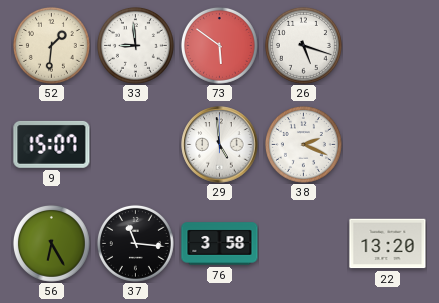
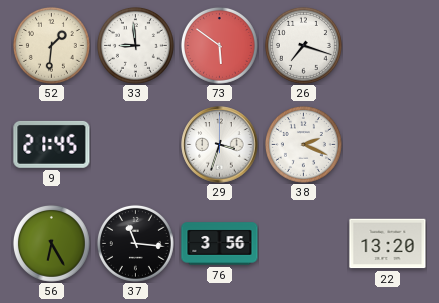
26: 5:18 -> 7:18
9: 15:07 -> 21:45
29: 4:59 -> 3:33
76: 3:58 -> 3:56
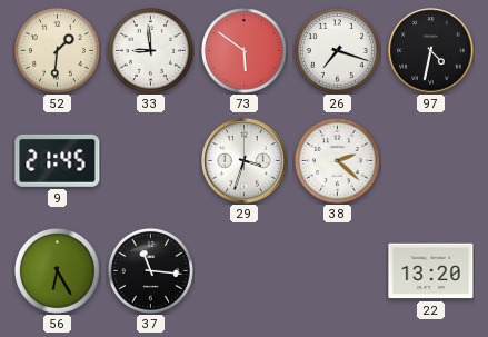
97: none -> 4:32
38: 2:19 -> 2:22
76: 3:56 -> none
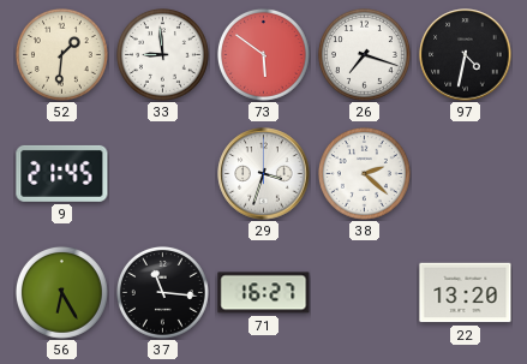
71: none -> 16:27
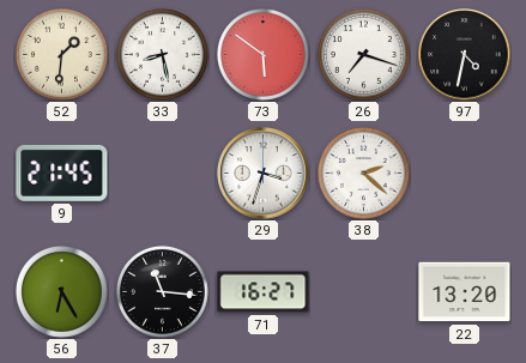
33: 8:59 -> 8:28
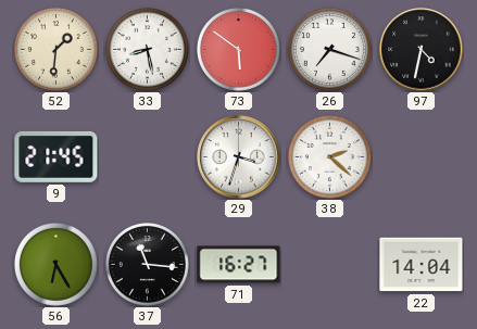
22: 13:20 -> 14:04
